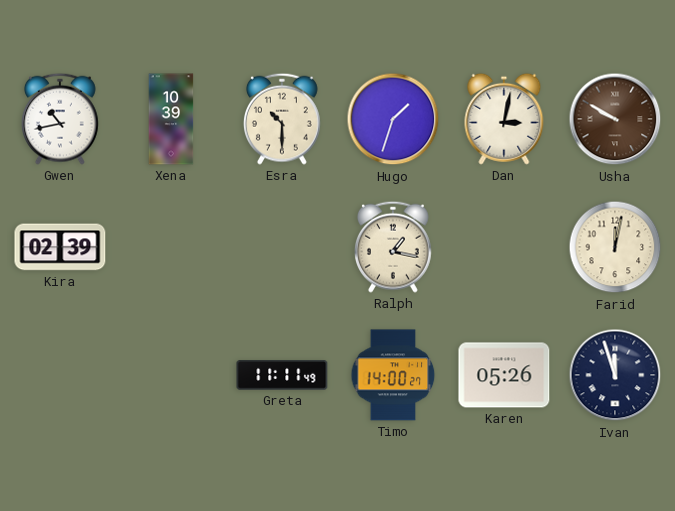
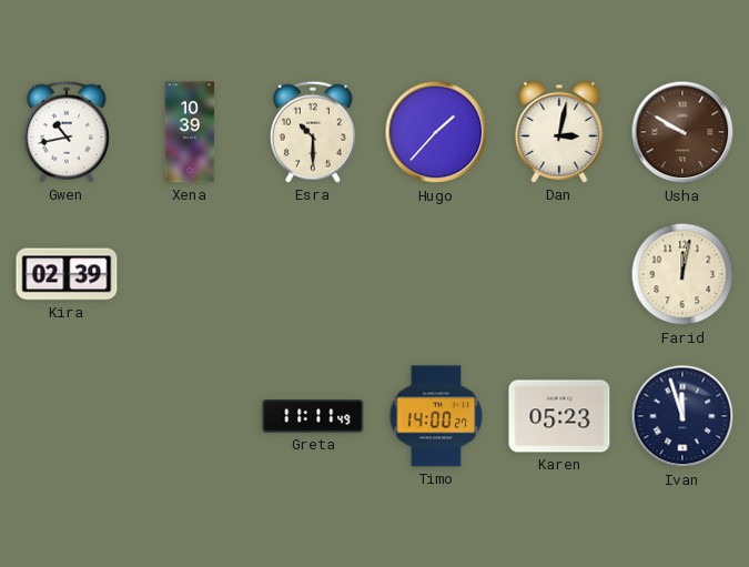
Hugo: 1:33 -> 1:37
Ralph: 1:17 -> none
Karen: 05:26 -> 05:23
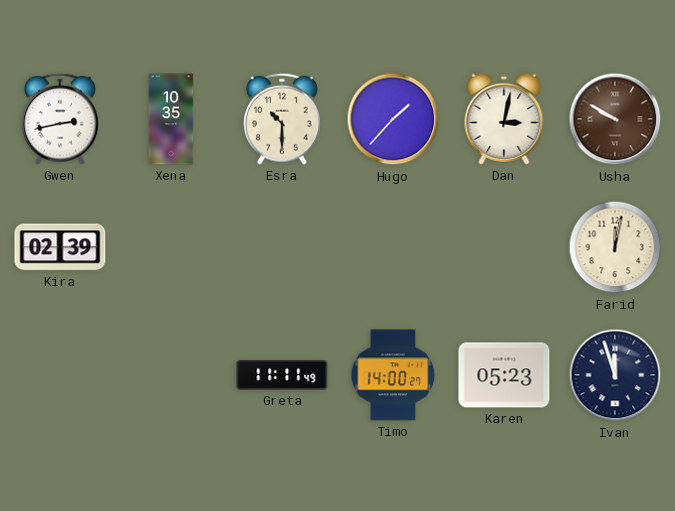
Gwen: 10:43 -> 2:43
Xena: 10:39 -> 10:35
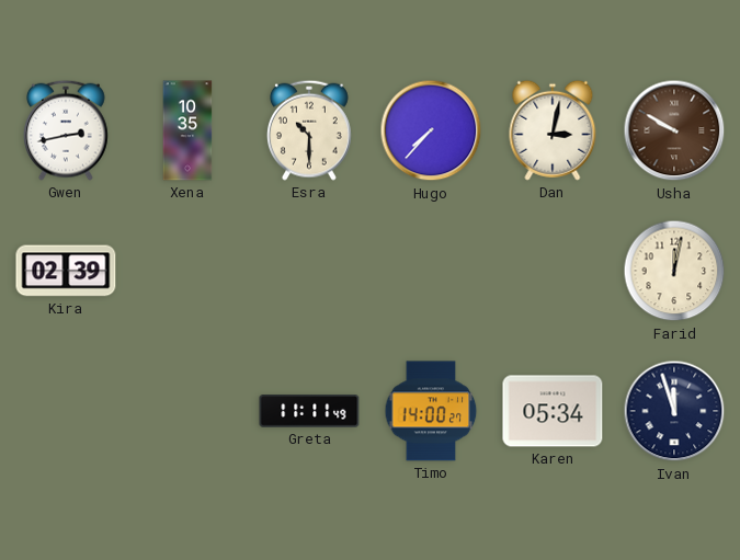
Hugo: 1:37 -> 7:37
Karen: 05:23 -> 05:34
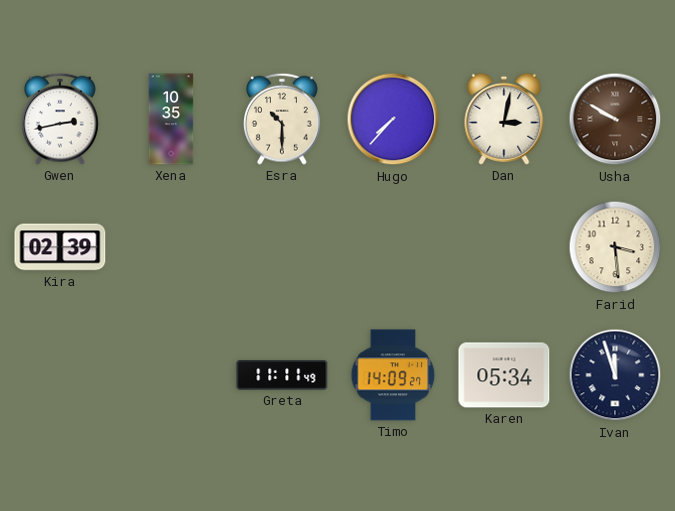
Farid: 12:02 -> 3:29
Timo: 14:00 -> 14:09
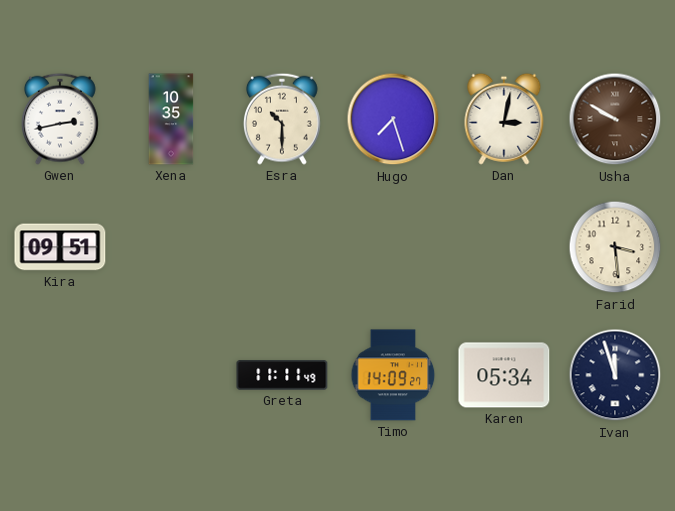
Hugo: 7:37 -> 7:27
Kira: 02:39 -> 09:51
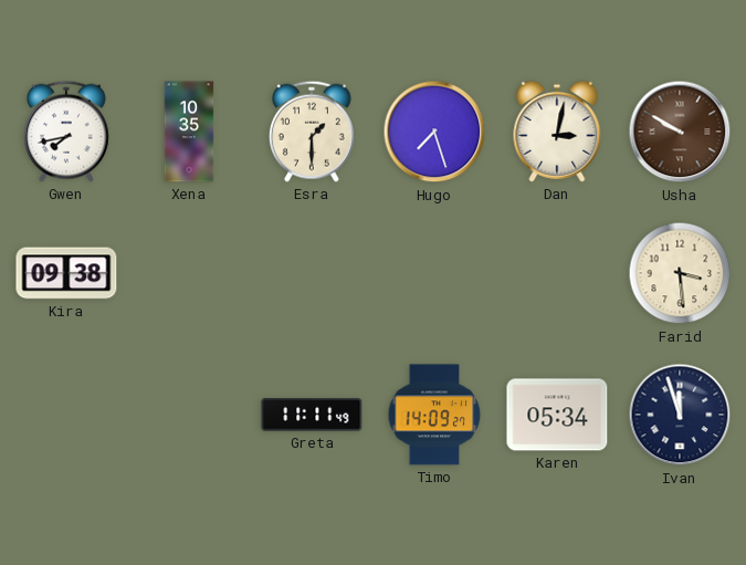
Gwen: 2:43 -> 7:43
Esra: 10:30 -> 1:30
Kira: 09:51 -> 09:38
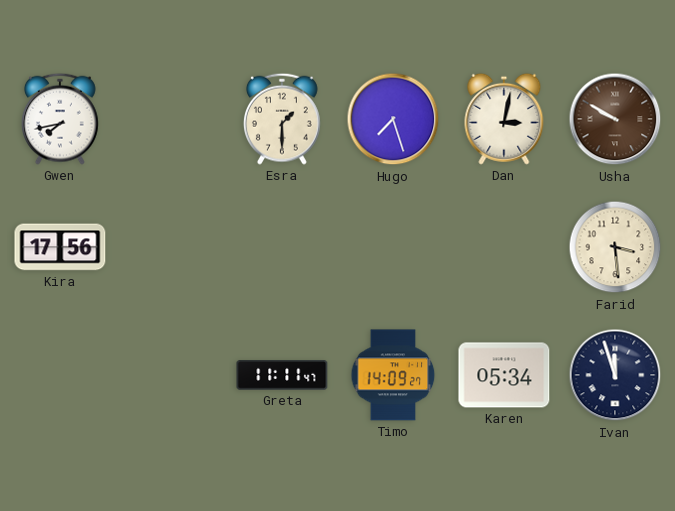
Xena: 10:35 -> none
Kira: 09:38 -> 17:56
Greta: 11:11:49 -> 11:11:47
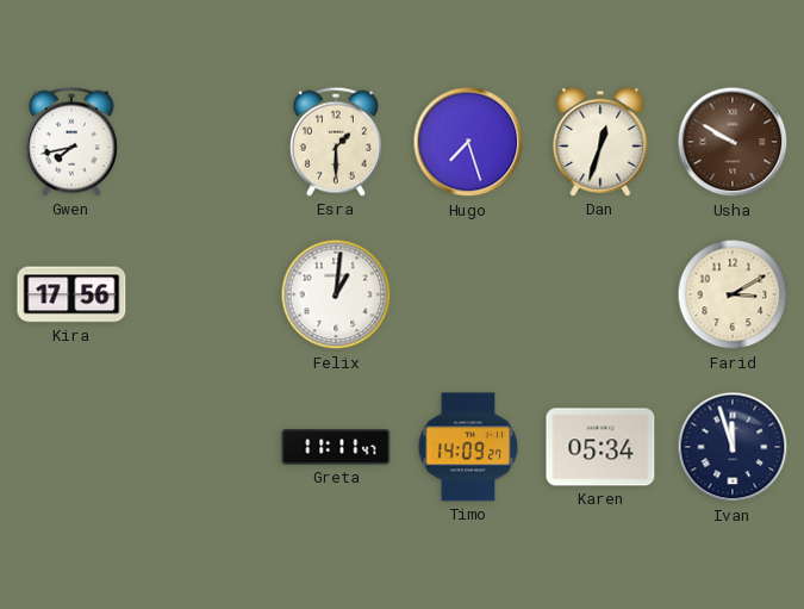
Dan: 3:02 -> 12:33
Felix: none -> 1:01
Farid: 3:29 -> 3:10
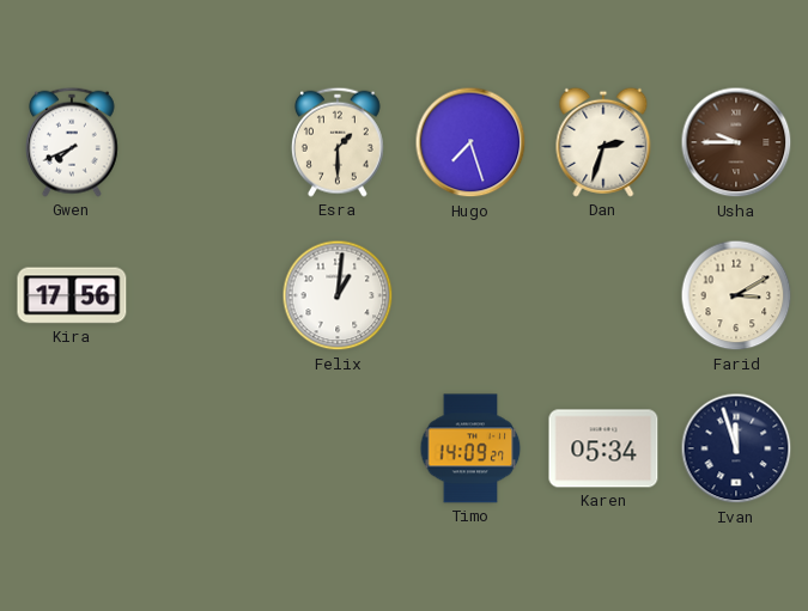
Gwen: 7:43 -> 7:41
Dan: 12:33 -> 2:33
Usha: 9:50 -> 9:45
Greta: 11:11 -> none
